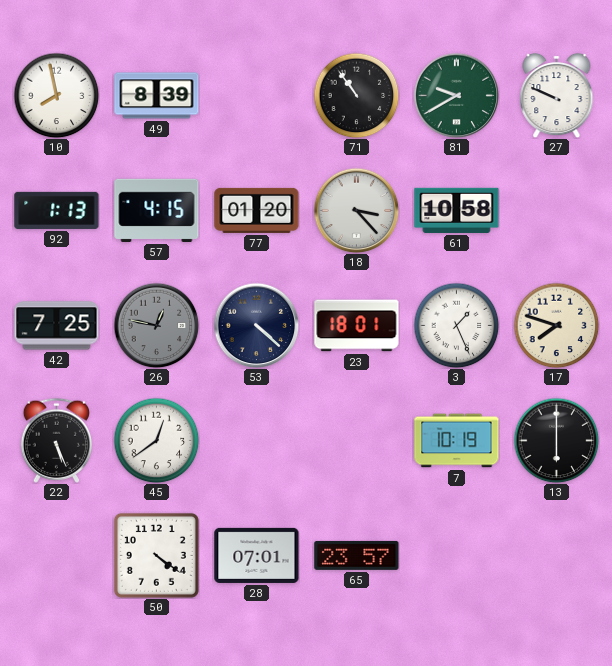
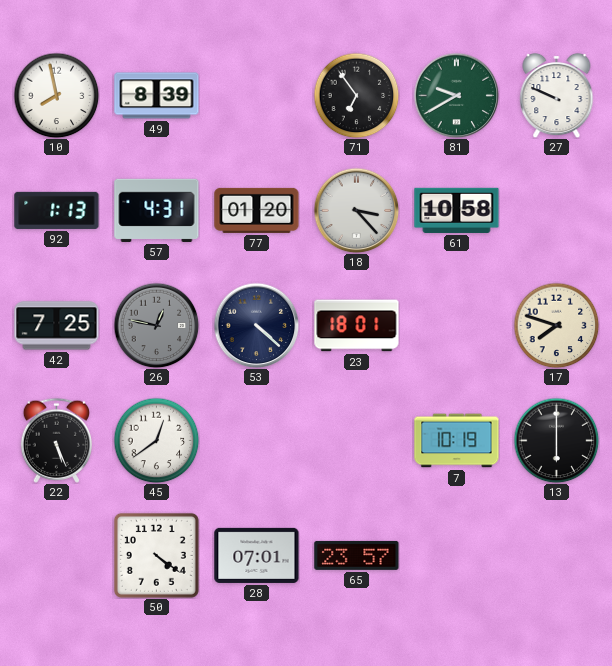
71: 10:54 -> 6:54
57: 4:15 -> 4:31
3: 1:26 -> none
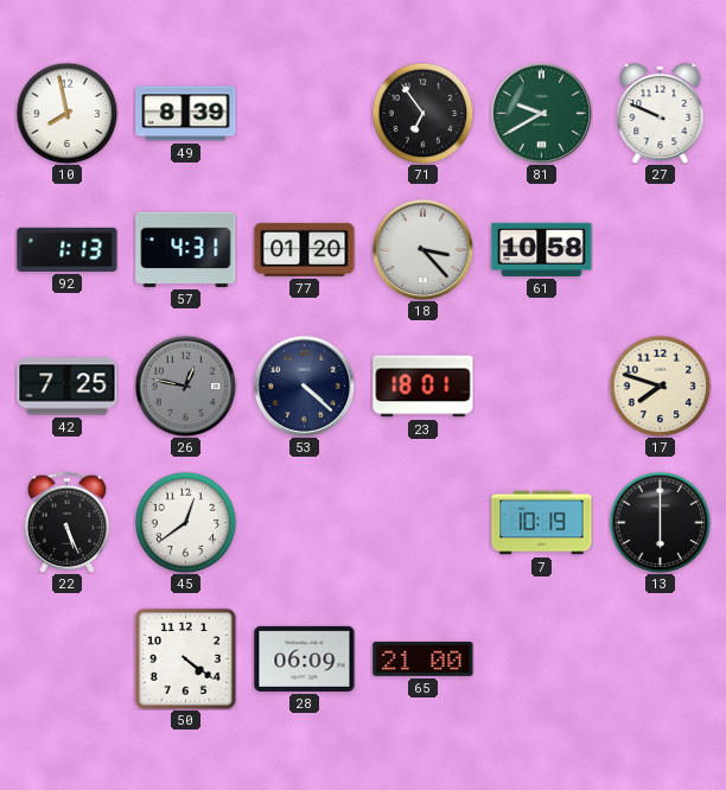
28: 07:01 -> 06:09
65: 23:57 -> 21:00
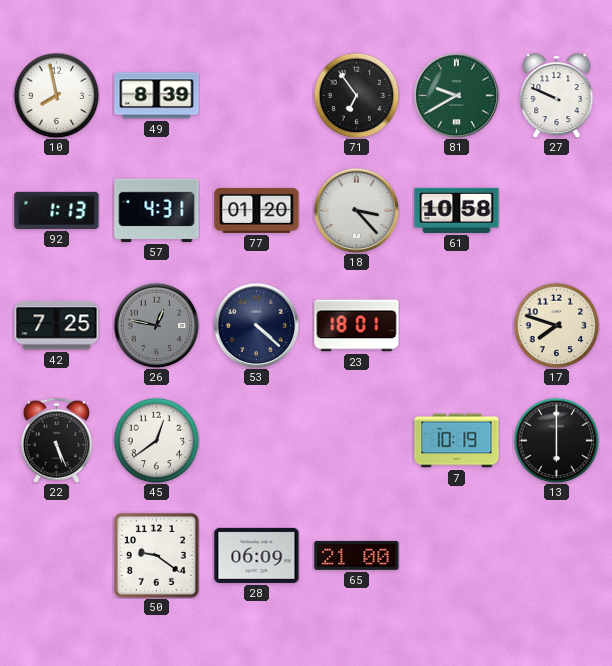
50: 4:21 -> 9:21
